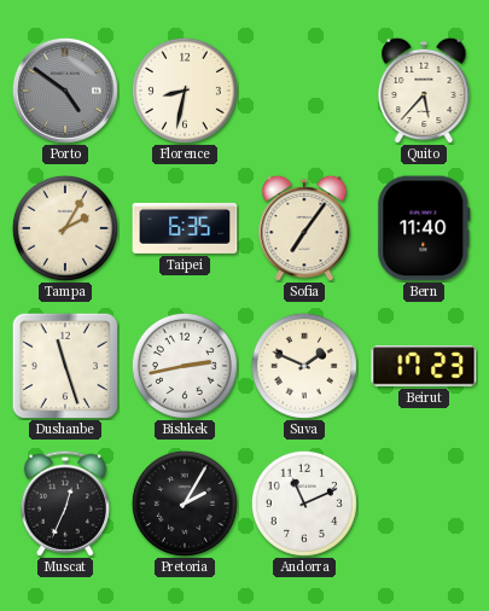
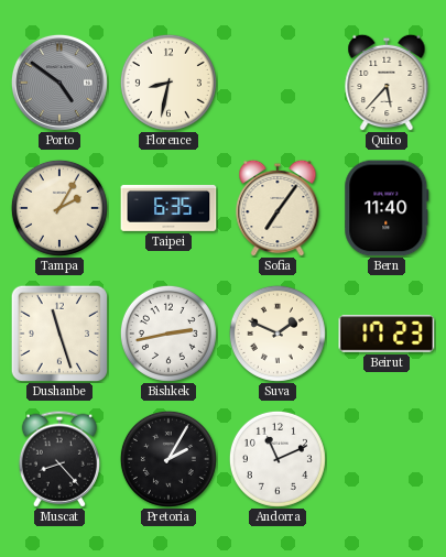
Muscat: 12:34 -> 8:23
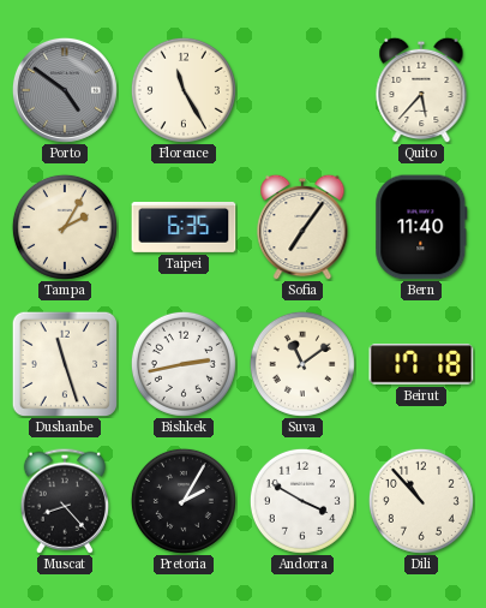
Florence: 8:32 -> 11:25
Suva: 1:49 -> 11:09
Beirut: 17:23 -> 17:18
Andorra: 11:11 -> 3:50
Dili: none -> 10:53
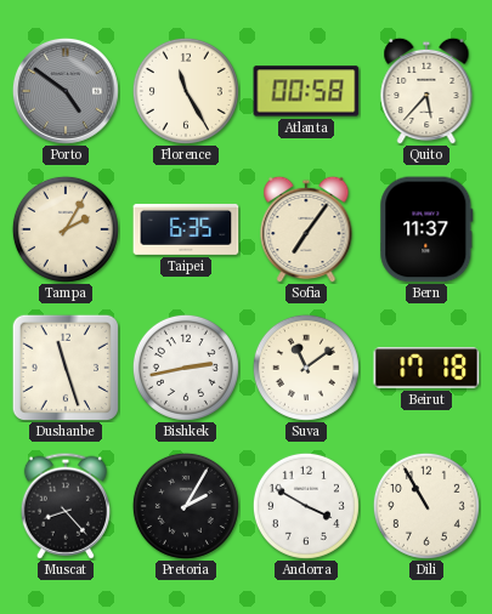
Atlanta: none -> 00:58
Bern: 11:40 -> 11:37
Dili: 10:53 -> 10:55
